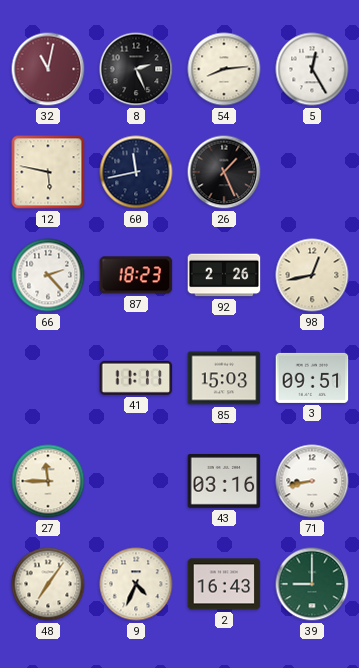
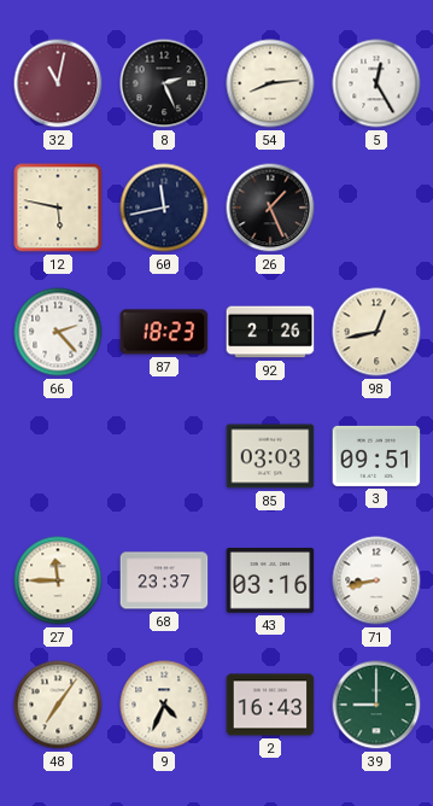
41: 11:11 -> none
85: 15:03 -> 03:03
68: none -> 23:37
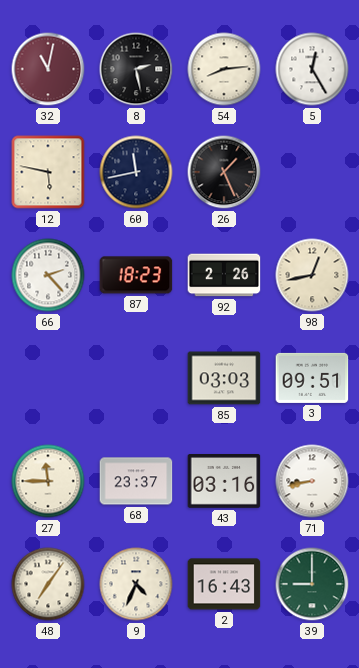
8: 2:26 -> 2:28
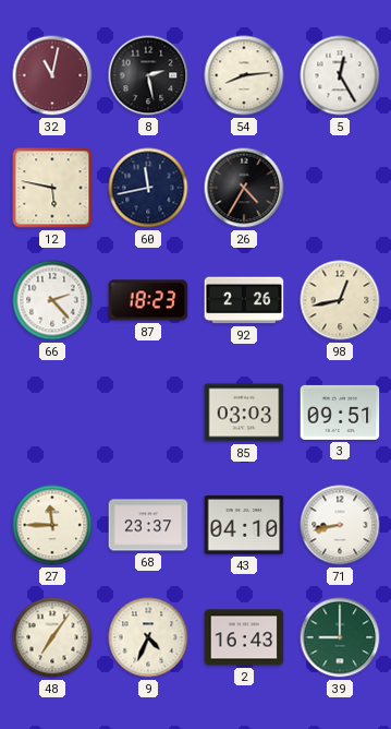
26: 1:26 -> 4:35
43: 03:16 -> 04:10
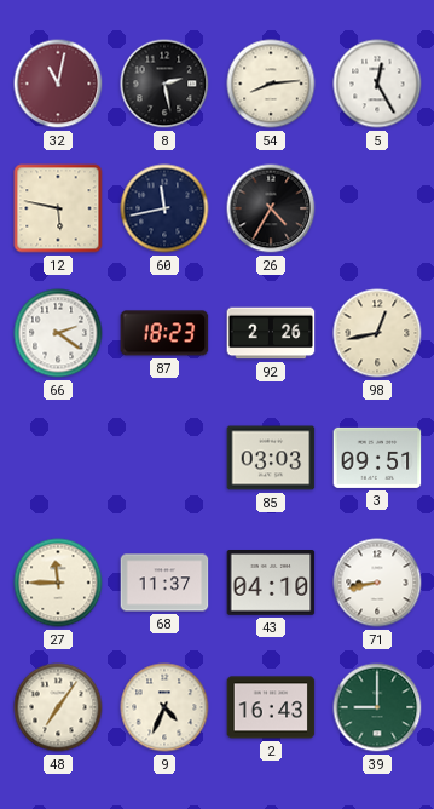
66: 2:23 -> 2:21
68: 23:37 -> 11:37
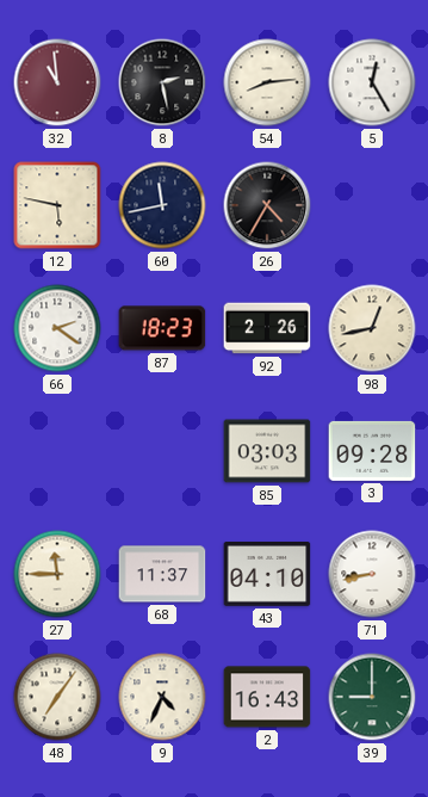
32: 11:02 -> 10:59
3: 09:51 -> 09:28
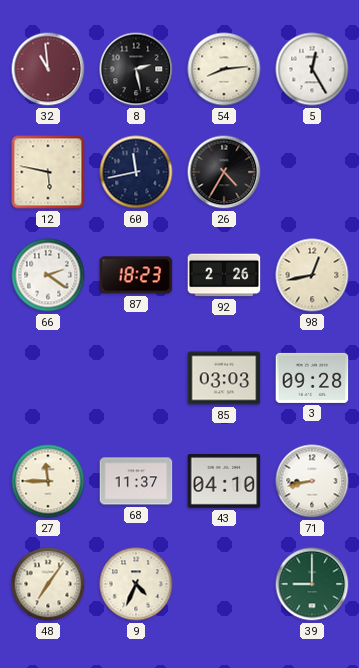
2: 16:43 -> none
